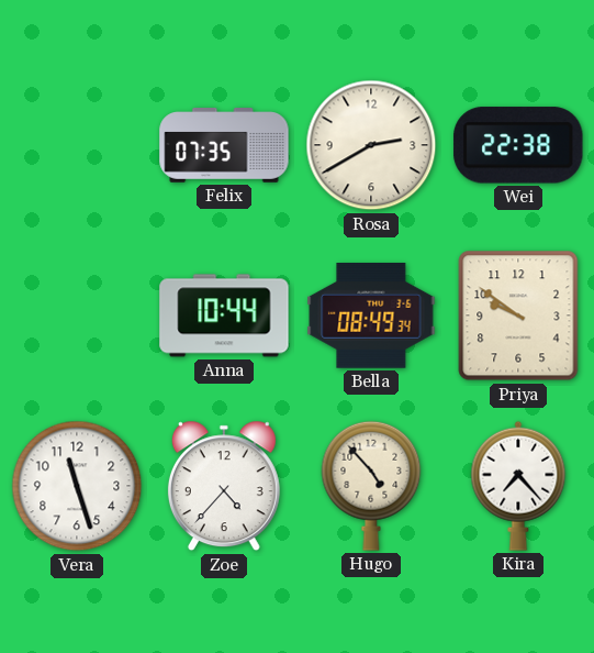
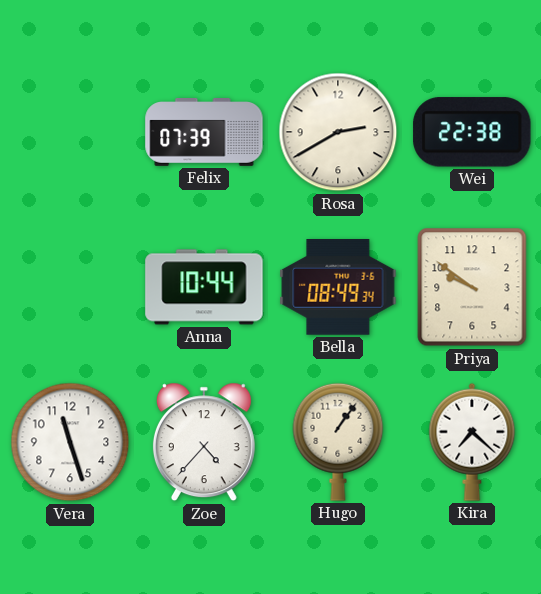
Felix: 07:35 -> 07:39
Hugo: 4:53 -> 1:06
Kira: 7:23 -> 7:22
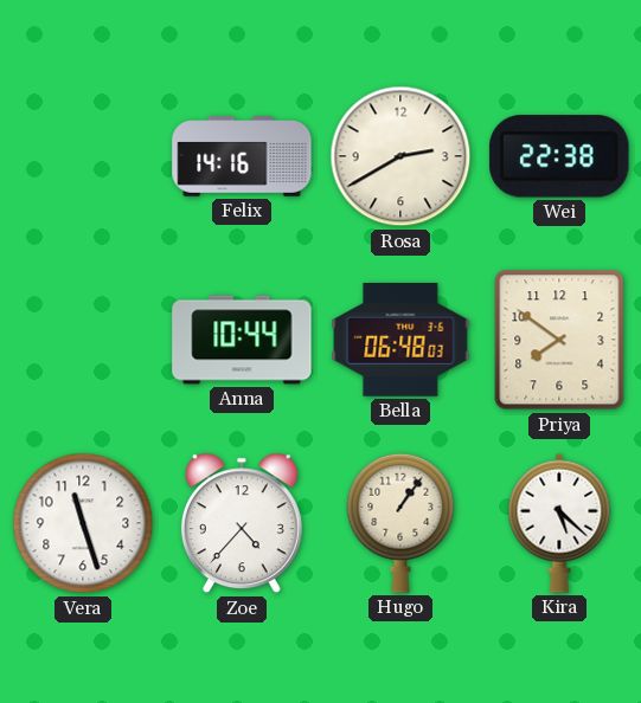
Felix: 07:39 -> 14:16
Bella: 08:49 -> 06:48
Priya: 9:51 -> 7:51
Kira: 7:22 -> 5:22
